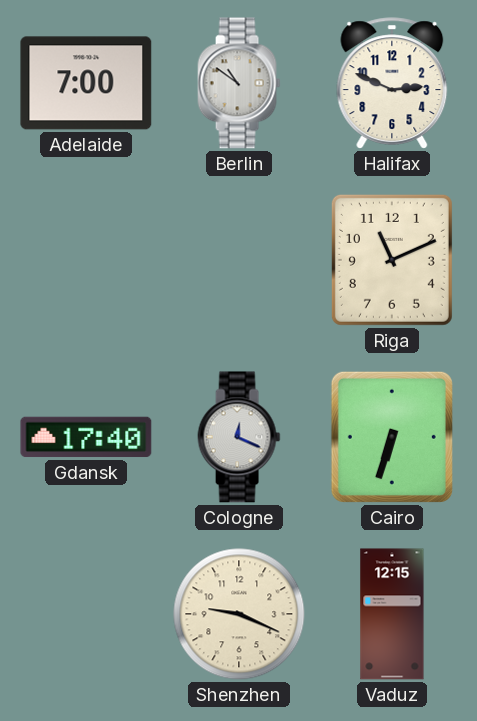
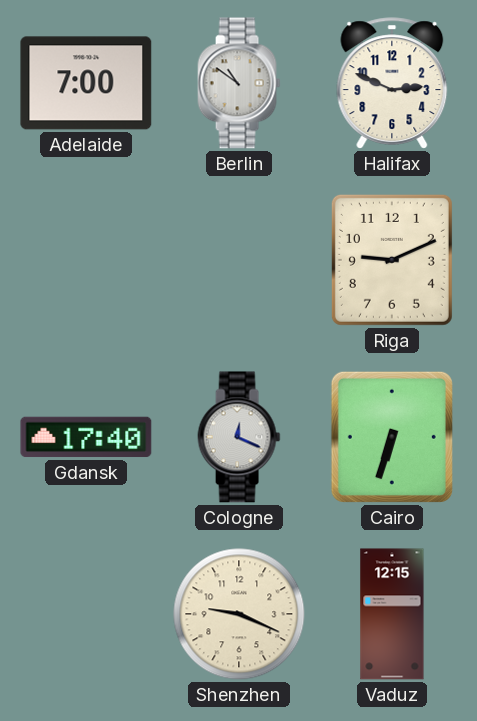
Riga: 11:11 -> 9:11
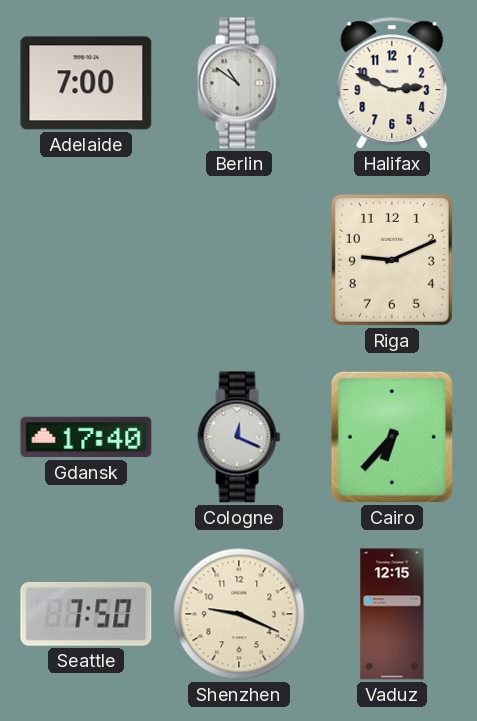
Cairo: 6:33 -> 6:37
Seattle: none -> 7:50
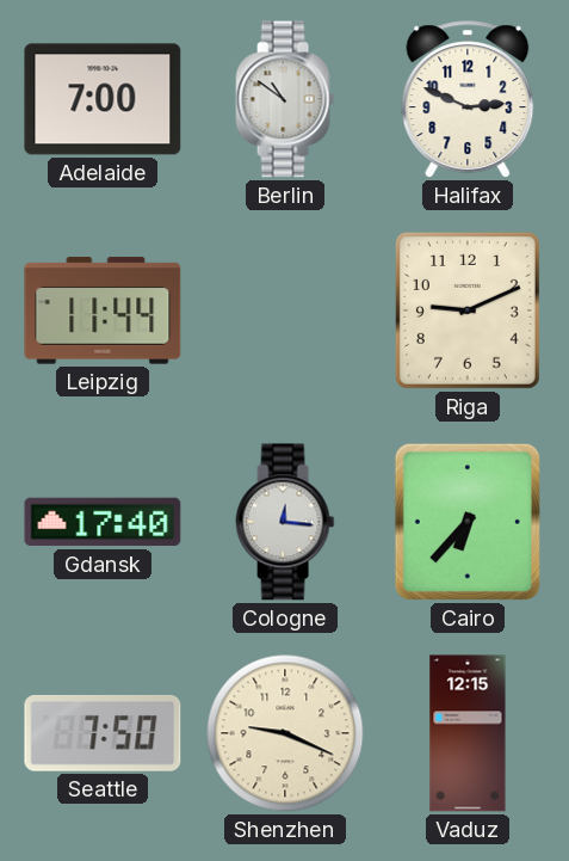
Leipzig: none -> 11:44
Cologne: 12:19 -> 12:16
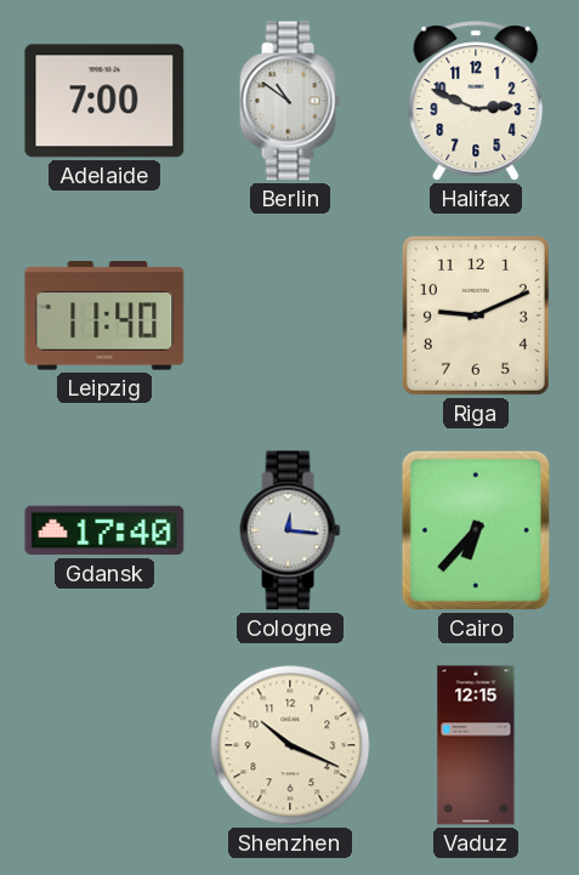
Leipzig: 11:44 -> 11:40
Seattle: 7:50 -> none
Shenzhen: 9:19 -> 10:19
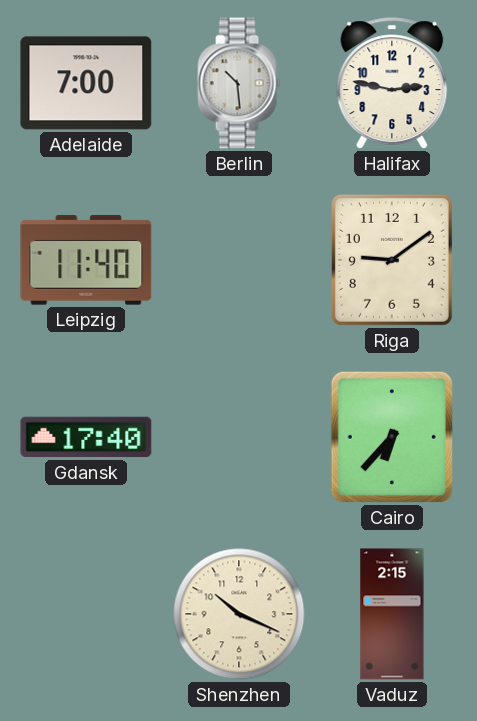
Berlin: 10:51 -> 10:29
Halifax: 2:49 -> 2:47
Riga: 9:11 -> 9:09
Cologne: 12:16 -> none
Vaduz: 12:15 -> 2:15
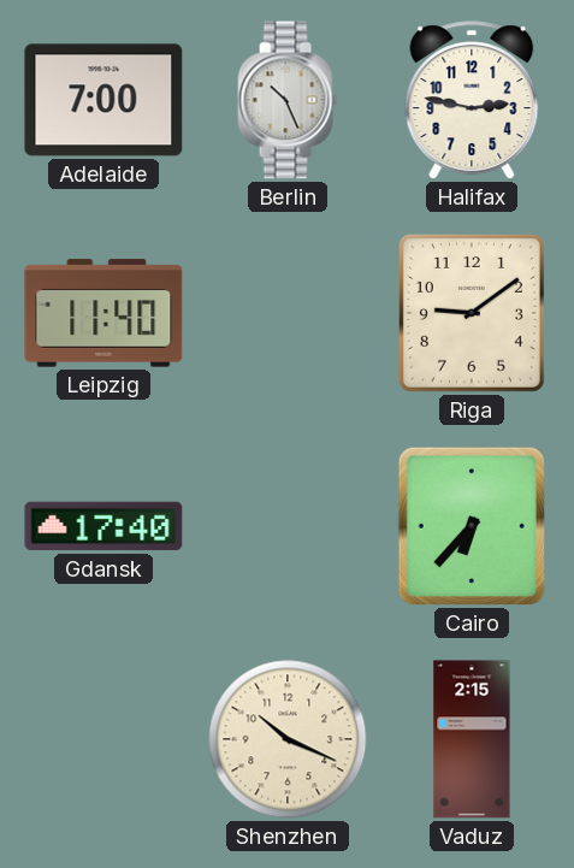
Berlin: 10:29 -> 10:26
